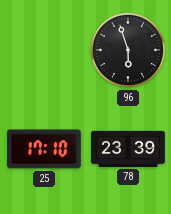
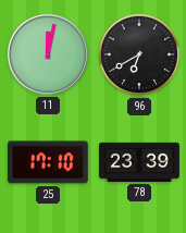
11: none -> 12:02
96: 5:57 -> 6:40
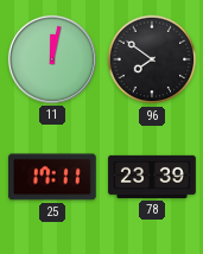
96: 6:40 -> 7:51
25: 17:10 -> 17:11
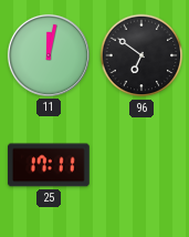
96: 7:51 -> 6:51
78: 23:39 -> none
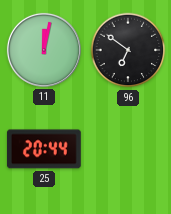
25: 17:11 -> 20:44
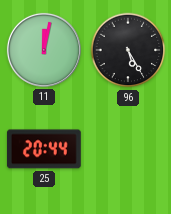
96: 6:51 -> 5:25
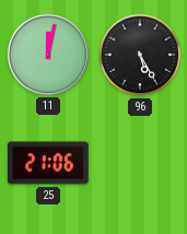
25: 20:44 -> 21:06
